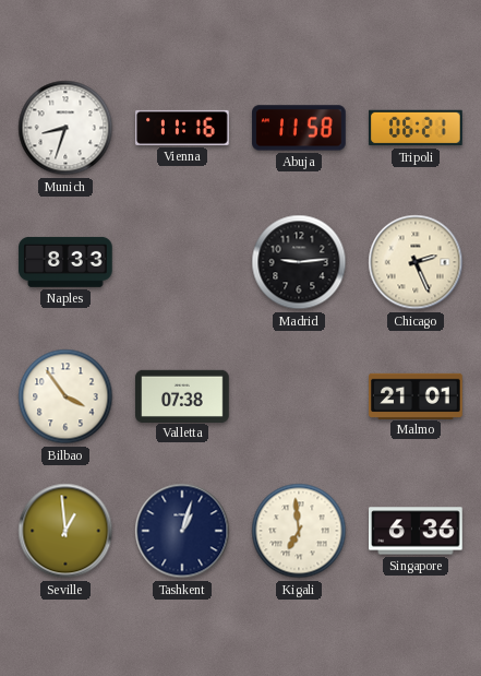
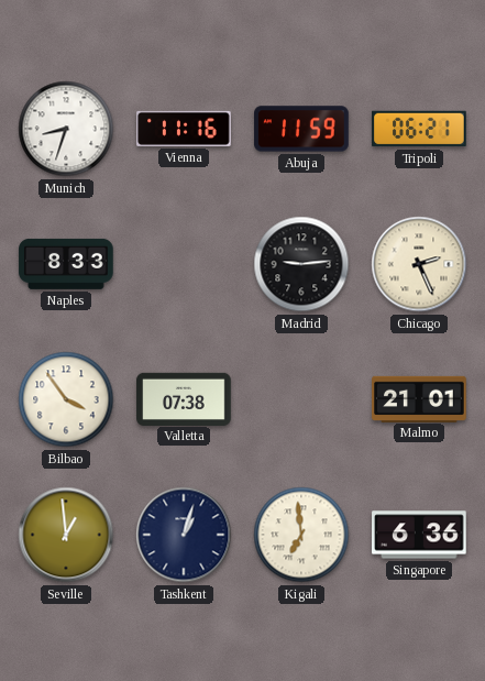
Abuja: 11:58 -> 11:59
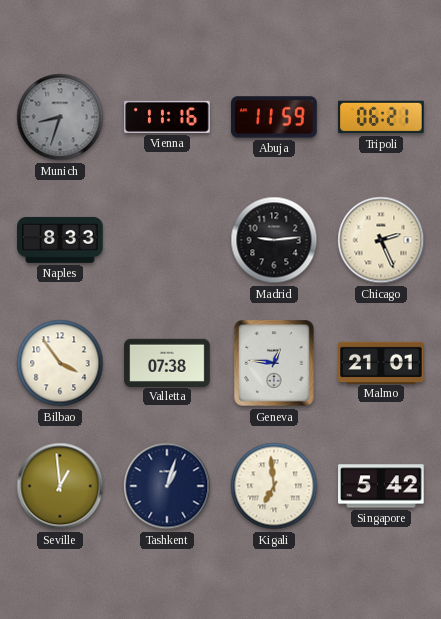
Munich dial: white -> grey
Geneva: none -> 12:46
Singapore: 6:36 -> 5:42
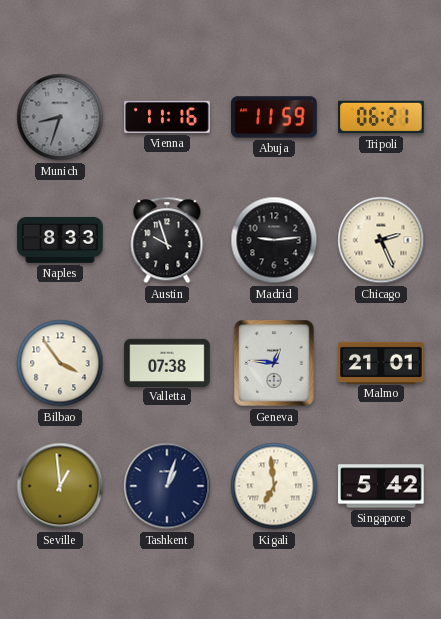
Austin: none -> 9:57
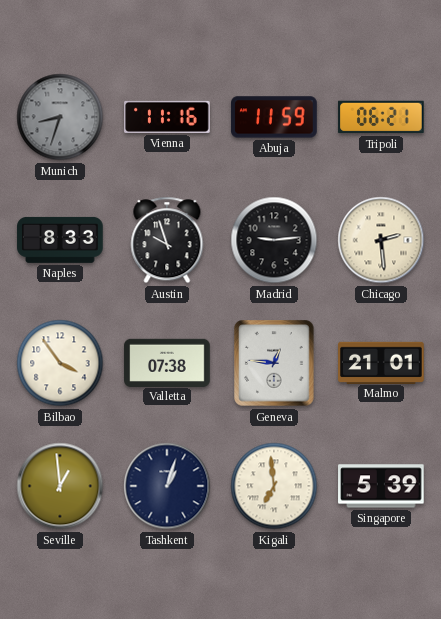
Chicago: 2:26 -> 2:29
Singapore: 5:42 -> 5:39
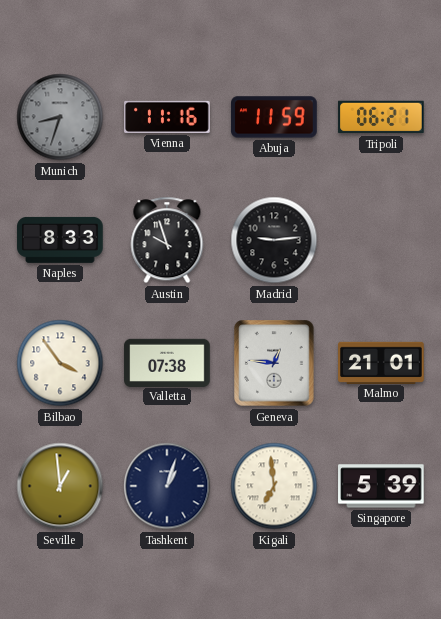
Chicago: 2:29 -> none
